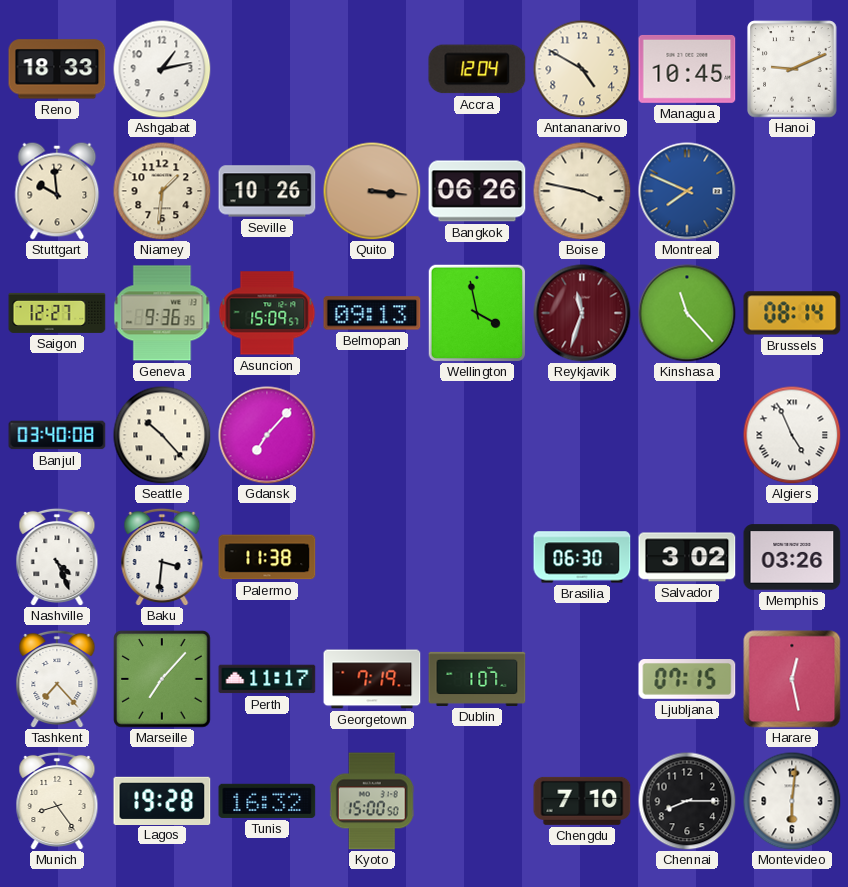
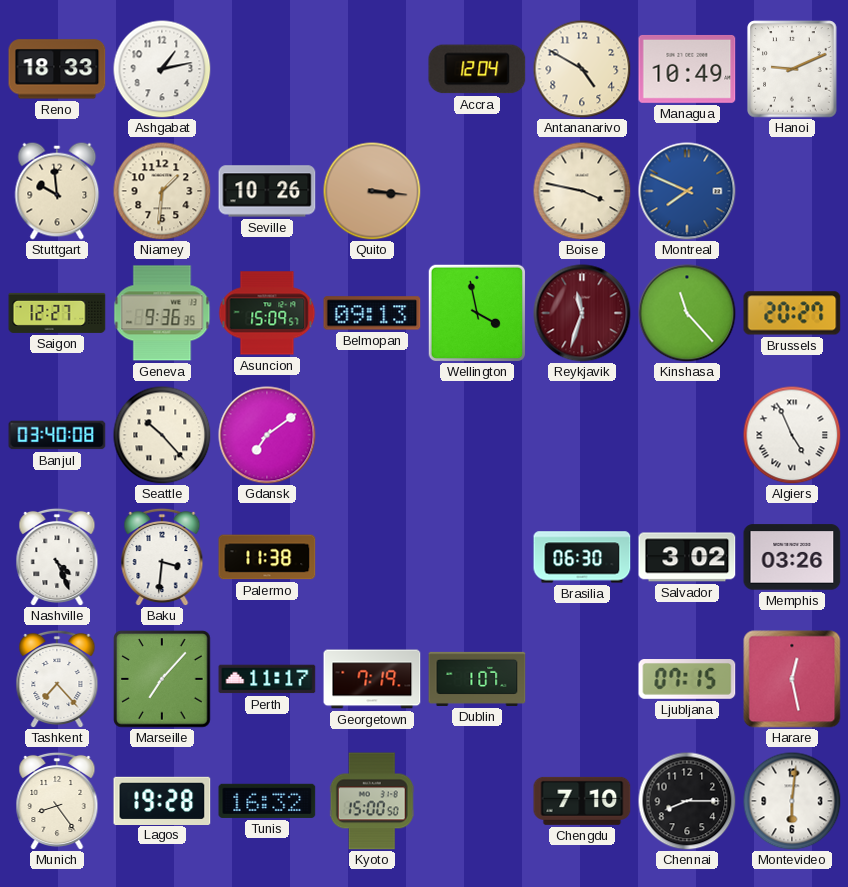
Managua: 10:45 -> 10:49
Bangkok: 06:26 -> none
Brussels: 08:14 -> 20:27
Gdansk: 7:07 -> 7:09
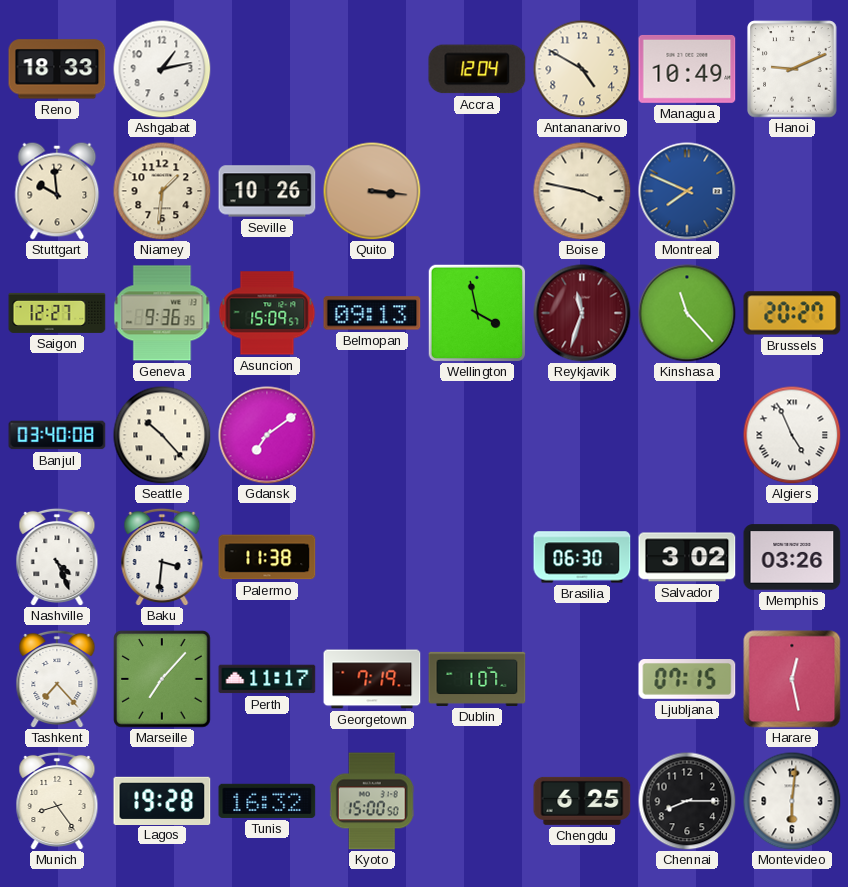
Chengdu: 7:10 -> 6:25
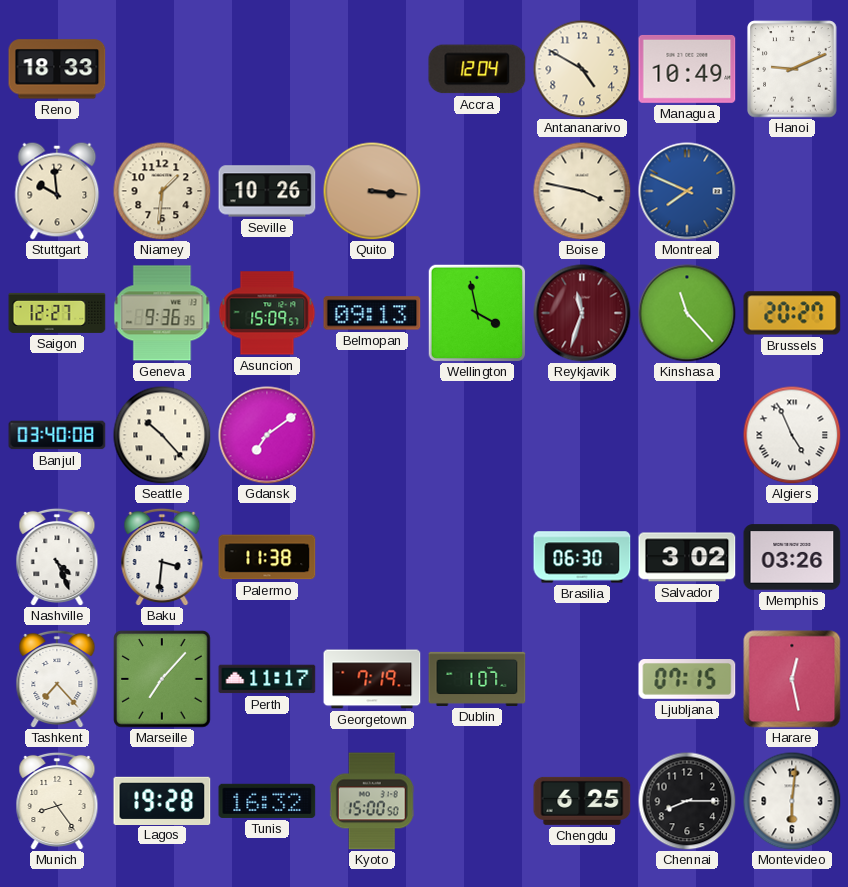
Ashgabat: 1:13 -> none
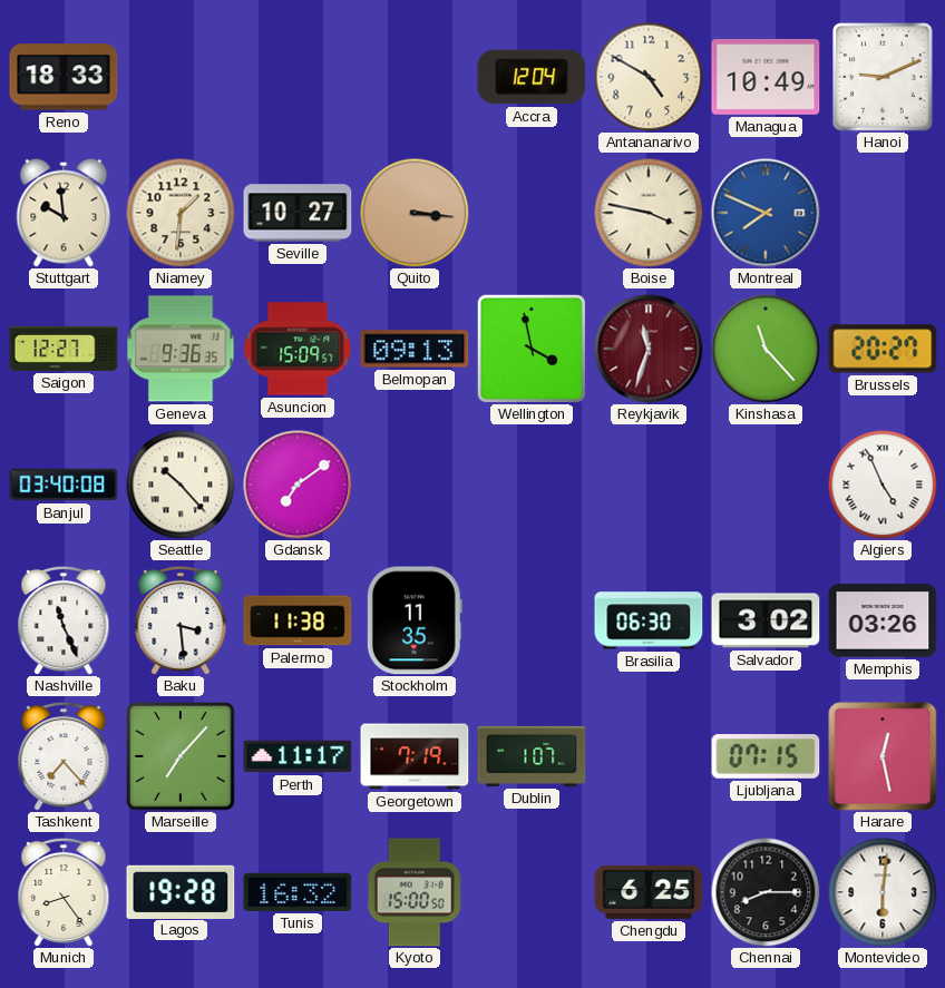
Seville: 10:26 -> 10:27
Nashville: 4:26 -> 11:26
Baku: 3:31 -> 3:29
Stockholm: none -> 11:35
